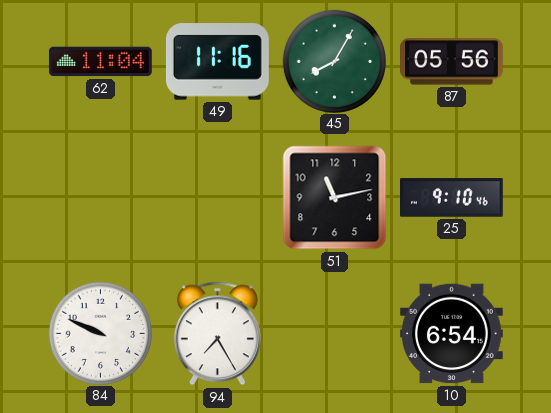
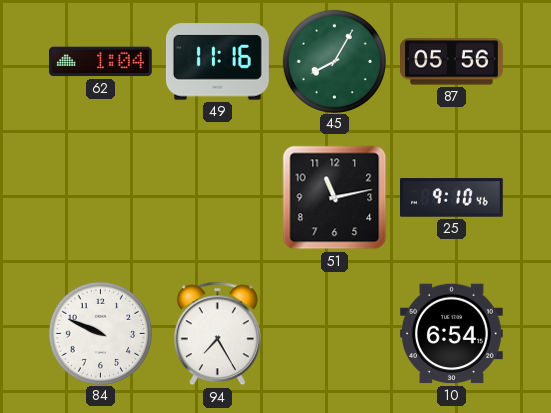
62: 11:04 -> 1:04
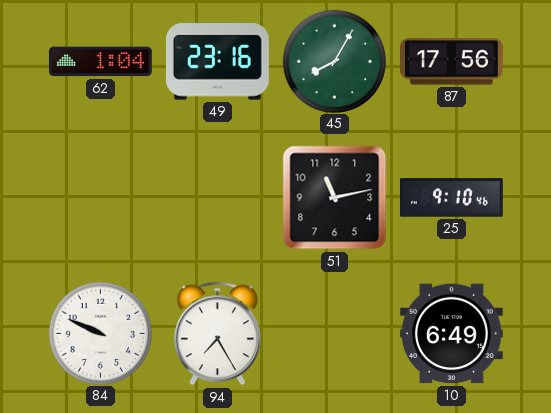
49: 11:16 -> 23:16
87: 05:56 -> 17:56
10: 6:54 -> 6:49
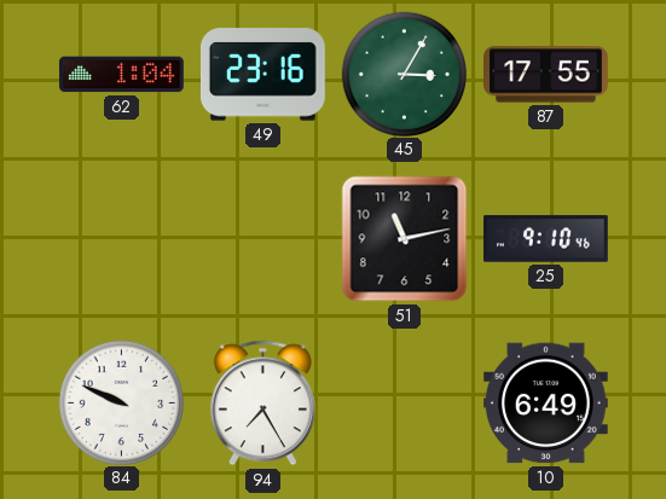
45: 8:05 -> 3:05
87: 17:56 -> 17:55
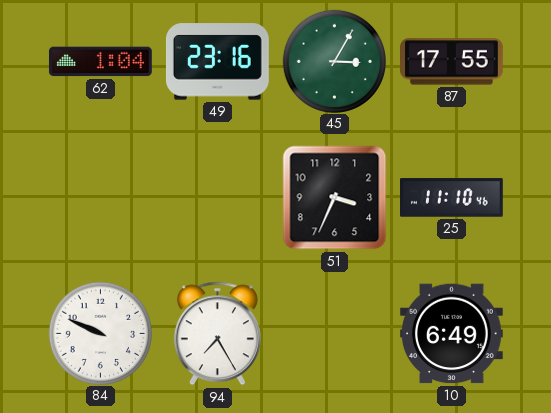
51: 11:13 -> 3:34
25: 9:10 -> 11:10
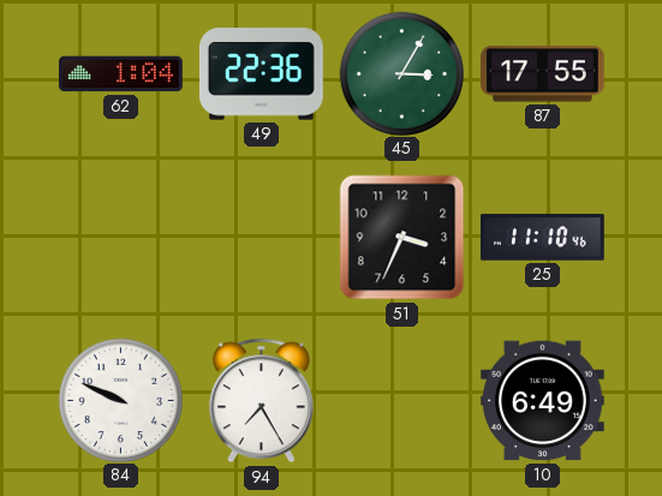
49: 23:16 -> 22:36
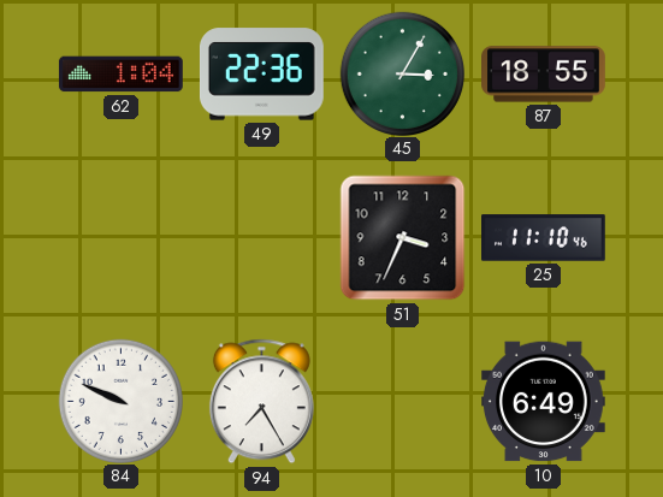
87: 17:55 -> 18:55
